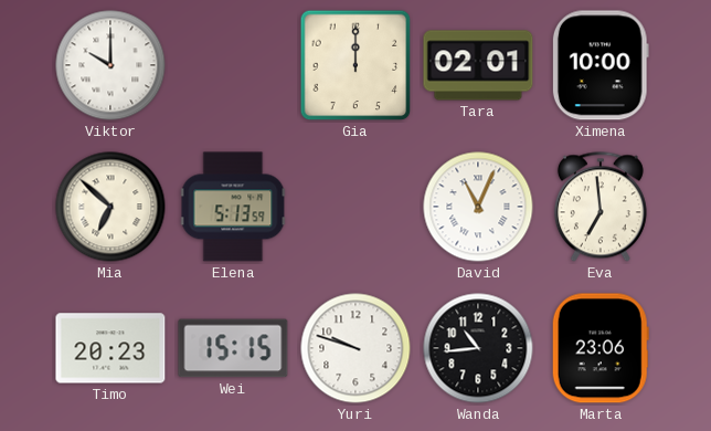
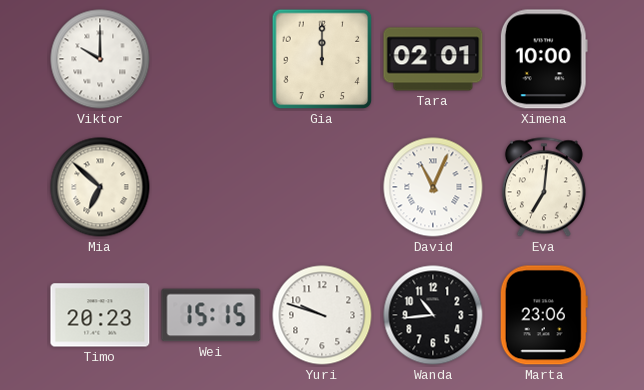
Elena: 5:13 -> none
Eva: 6:59 -> 7:01
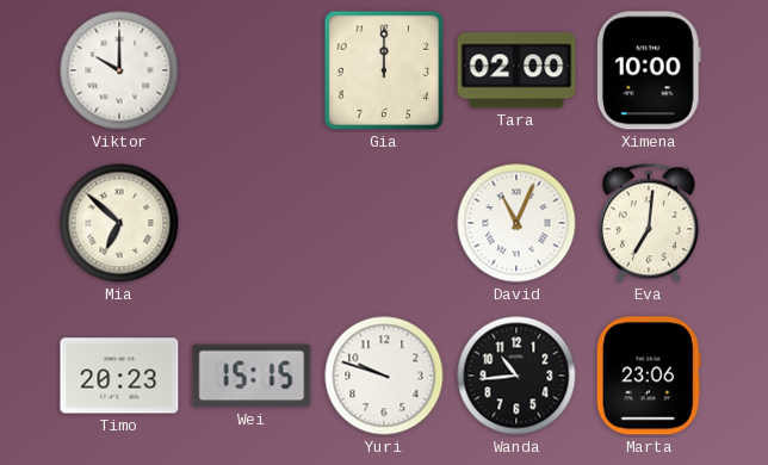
Tara: 02:01 -> 02:00
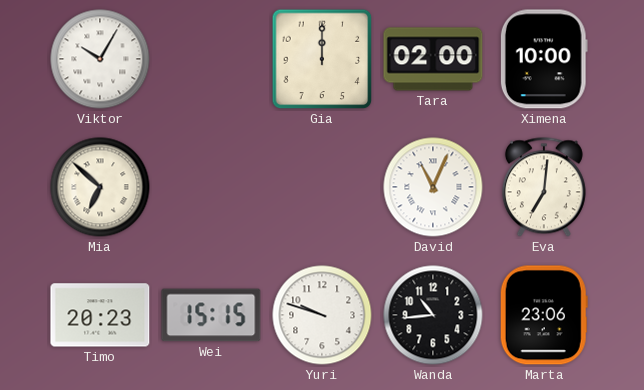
Viktor: 10:00 -> 10:05
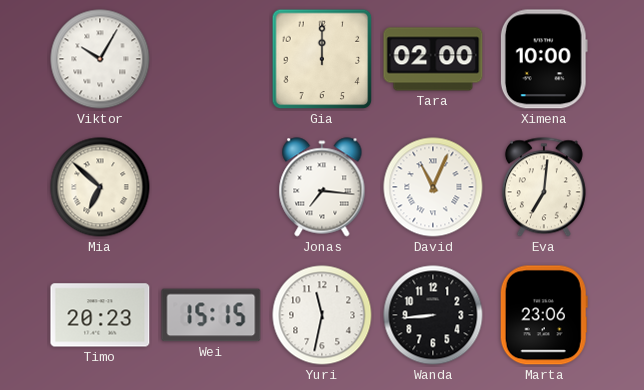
Jonas: none -> 7:16
Yuri: 9:48 -> 11:32
Wanda: 10:44 -> 8:44
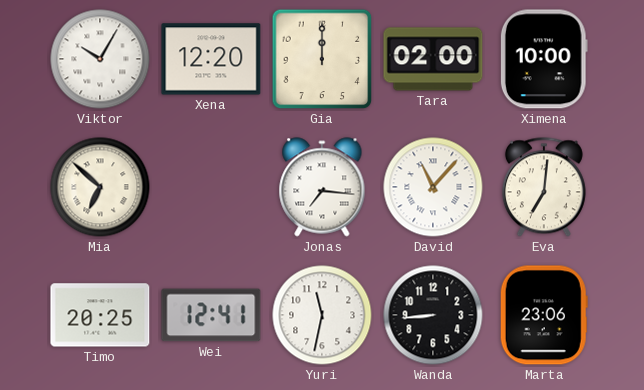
Xena: none -> 12:20
David: 11:04 -> 11:07
Timo: 20:23 -> 20:25
Wei: 15:15 -> 12:41
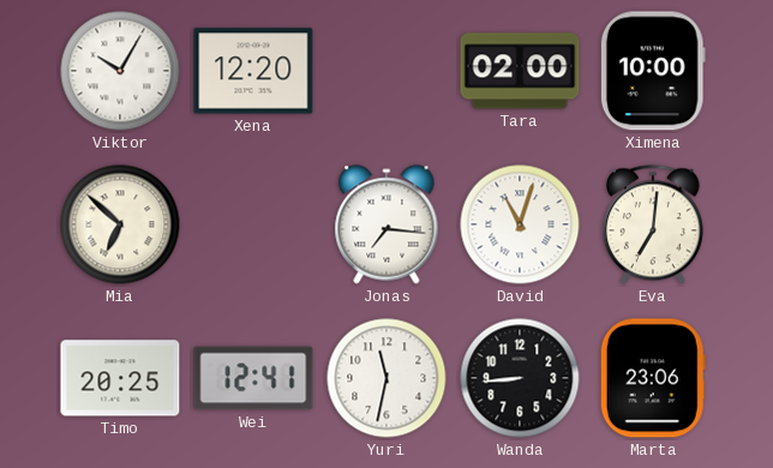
Gia: 12:00 -> none
David: 11:07 -> 11:03
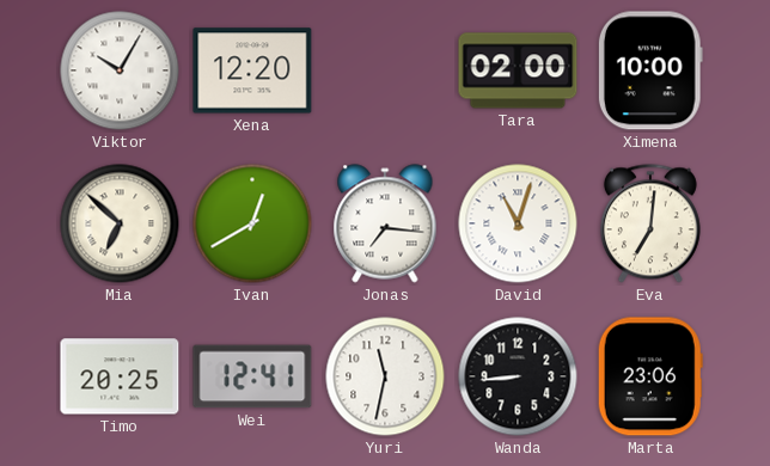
Ivan: none -> 12:40
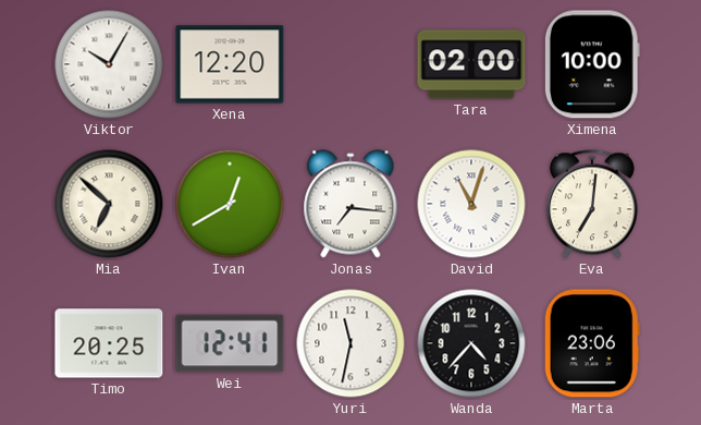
Wanda: 8:44 -> 4:37
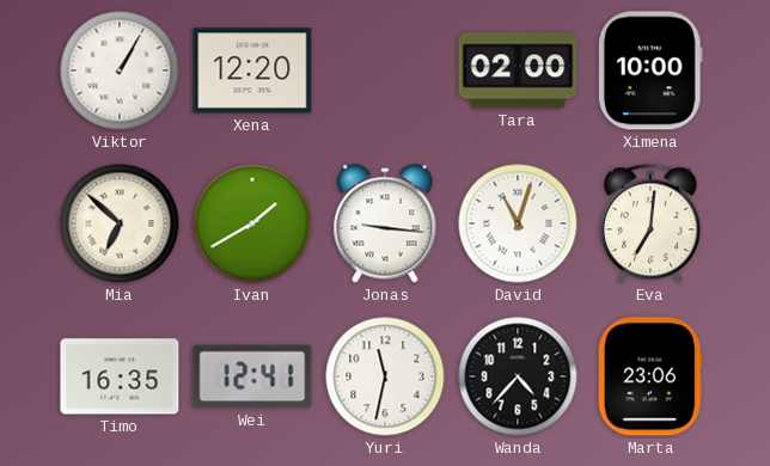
Viktor: 10:05 -> 1:05
Ivan: 12:40 -> 1:40
Jonas: 7:16 -> 9:16
Timo: 20:25 -> 16:35
